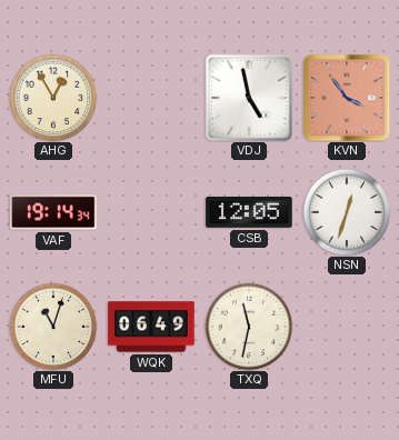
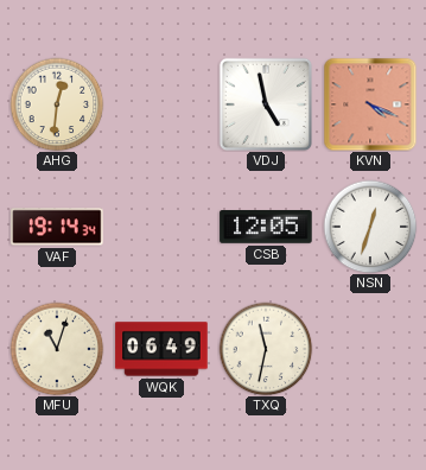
AHG: 12:55 -> 12:31
KVN: 3:54 -> 4:19
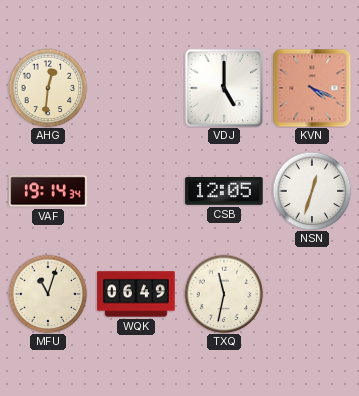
VDJ: 4:58 -> 5:00
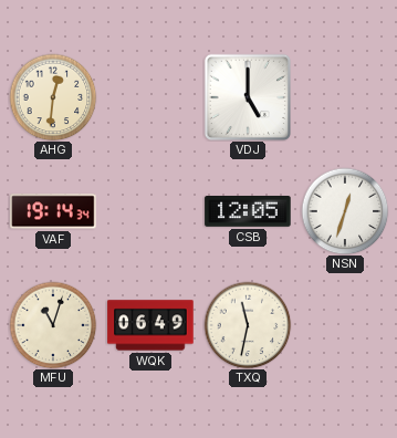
KVN: 4:19 -> none
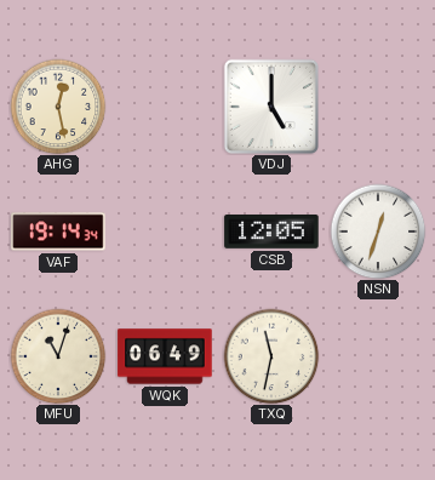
AHG: 12:31 -> 12:28
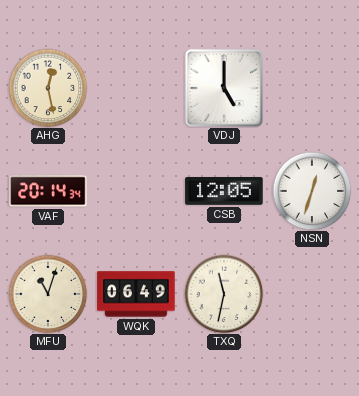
VAF: 19:14 -> 20:14
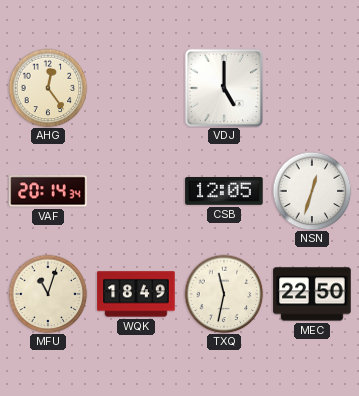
AHG: 12:28 -> 12:24
WQK: 06:49 -> 18:49
MEC: none -> 22:50
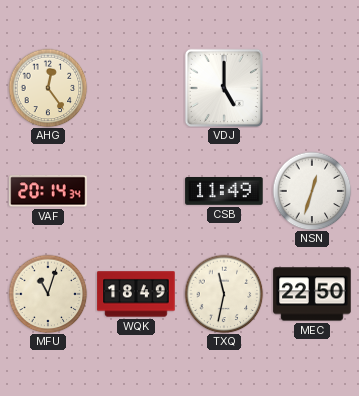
CSB: 12:05 -> 11:49
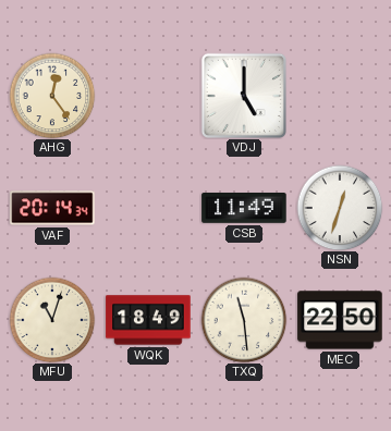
TXQ: 11:32 -> 11:29
